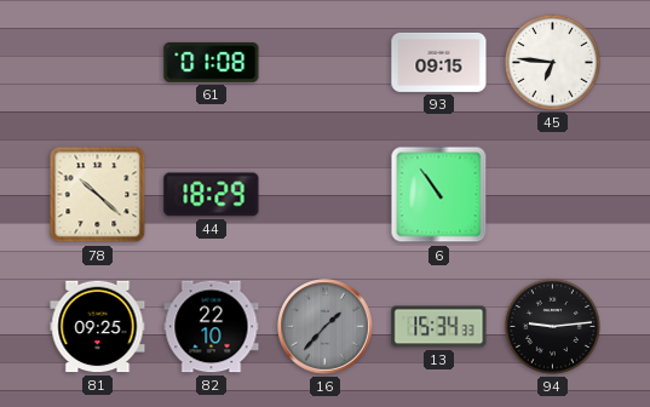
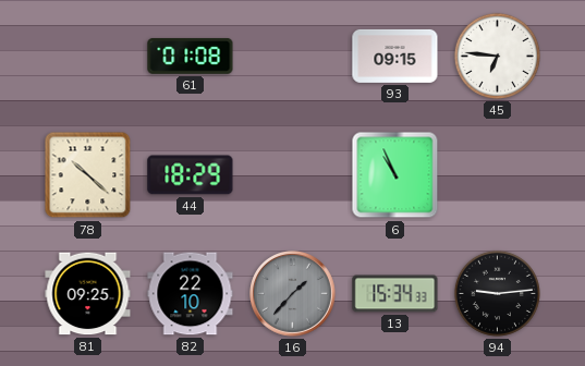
6: 10:54 -> 10:56
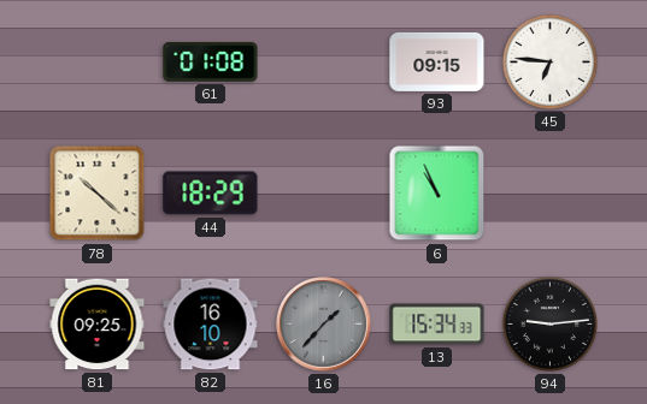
82: 22:10 -> 16:10
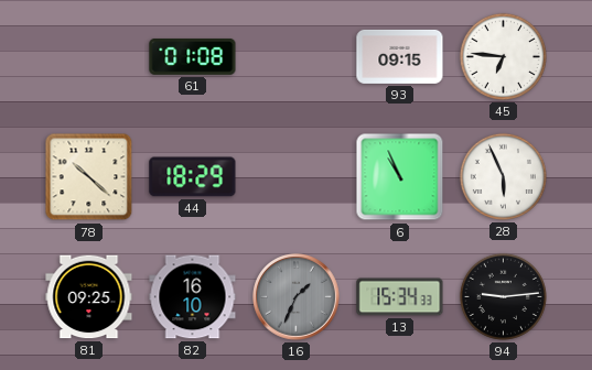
28: none -> 5:56
16: 1:37 -> 1:34
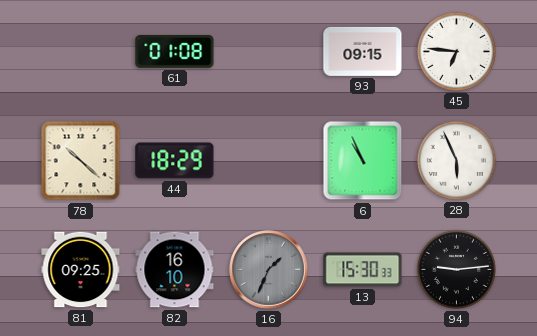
13: 15:34 -> 15:30
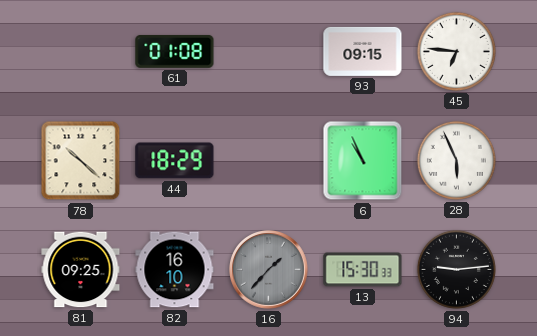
16: 1:34 -> 1:37
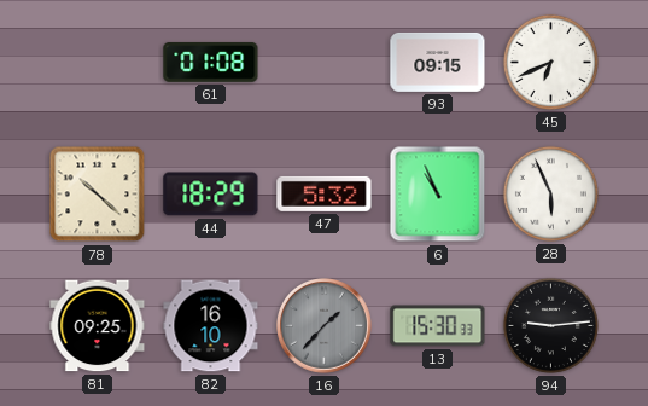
45: 6:46 -> 6:41
47: none -> 5:32
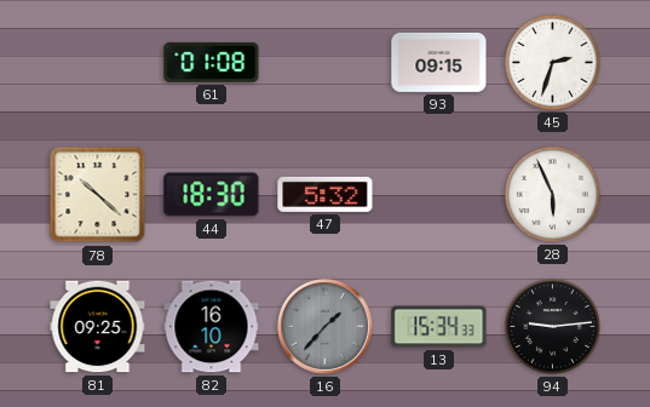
45: 6:41 -> 2:33
44: 18:29 -> 18:30
6: 10:56 -> none
13: 15:30 -> 15:34
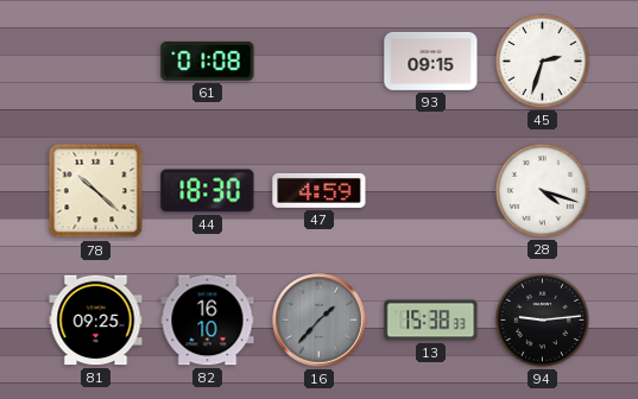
47: 5:32 -> 4:59
28: 5:56 -> 4:18
13: 15:34 -> 15:38
